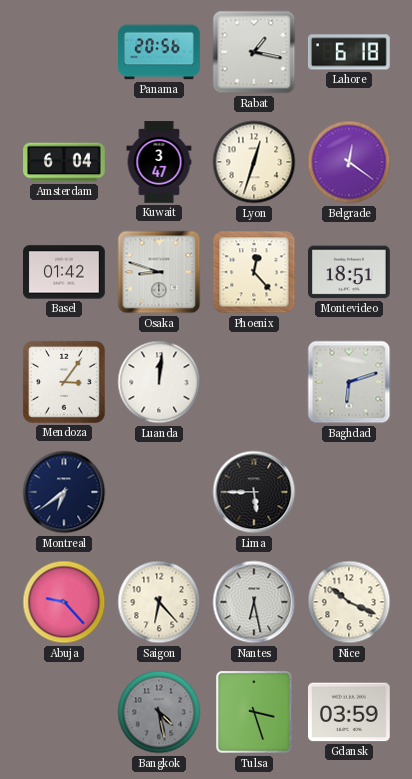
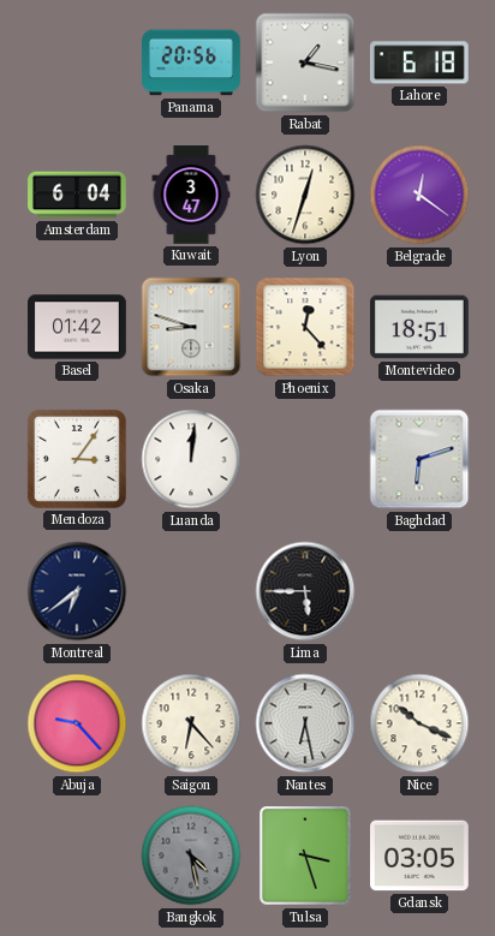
Gdansk: 03:59 -> 03:05
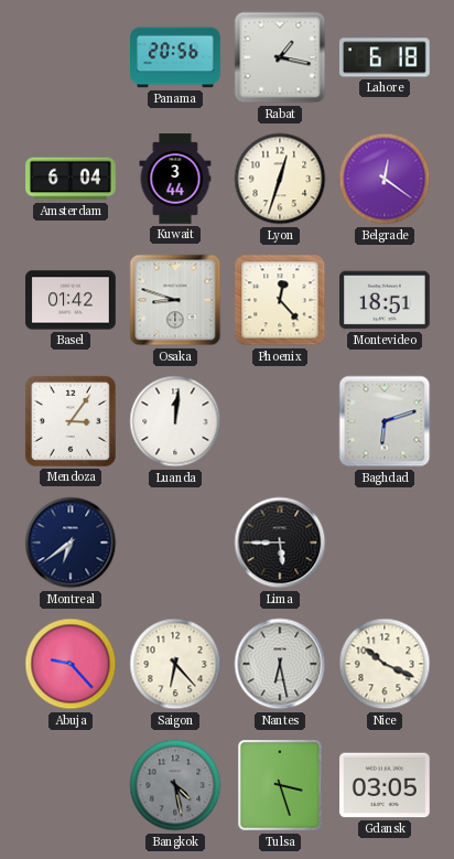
Kuwait: 3:47 -> 3:44
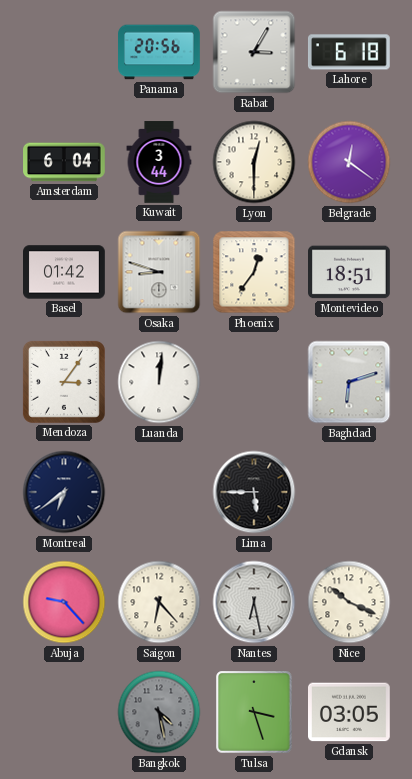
Rabat: 1:17 -> 3:05
Lyon: 12:33 -> 12:30
Phoenix: 12:23 -> 12:36
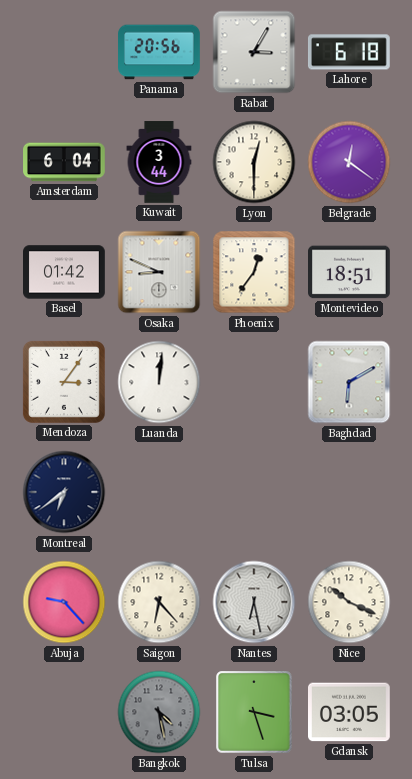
Osaka: 8:48 -> 8:49
Baghdad: 6:12 -> 6:10
Lima: 5:45 -> none
